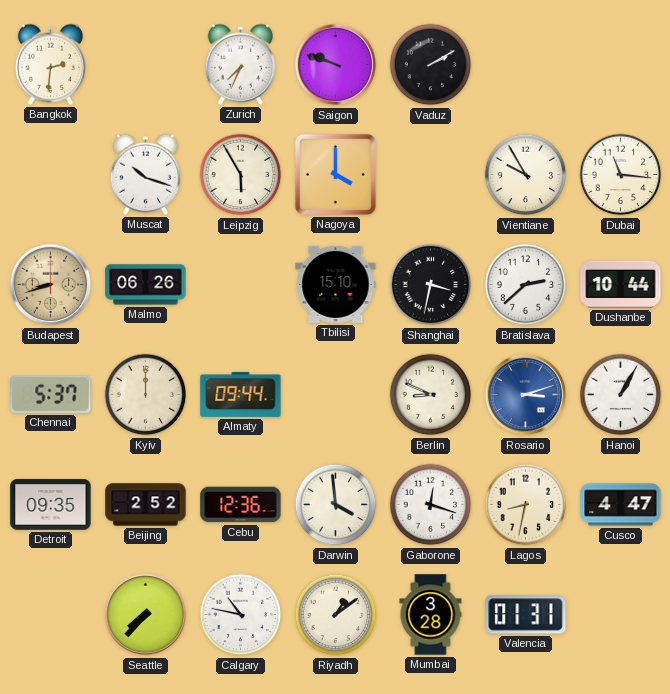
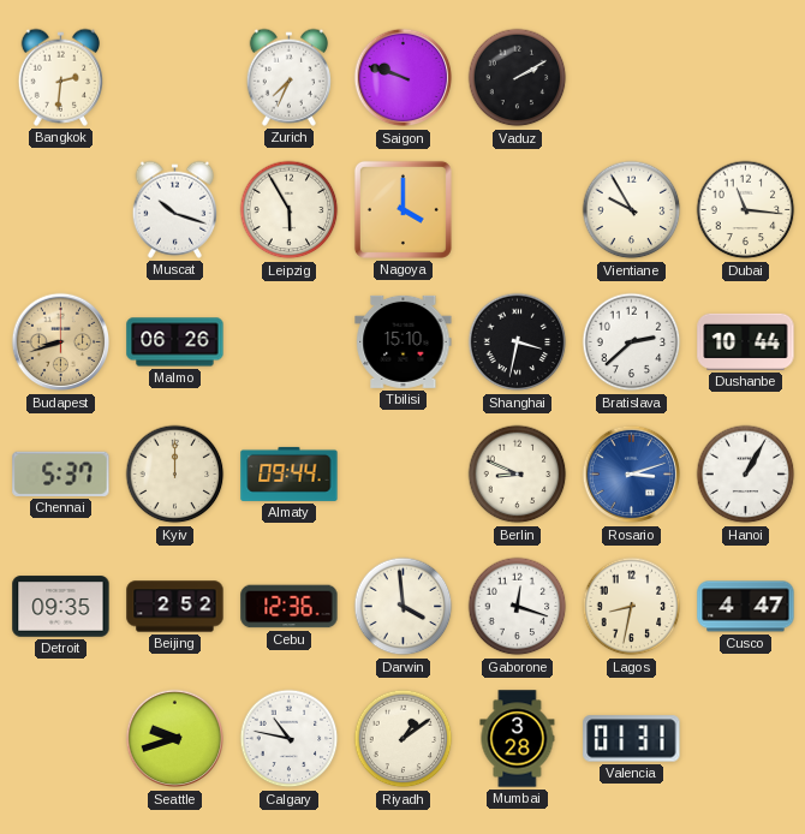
Seattle: 7:37 -> 9:42
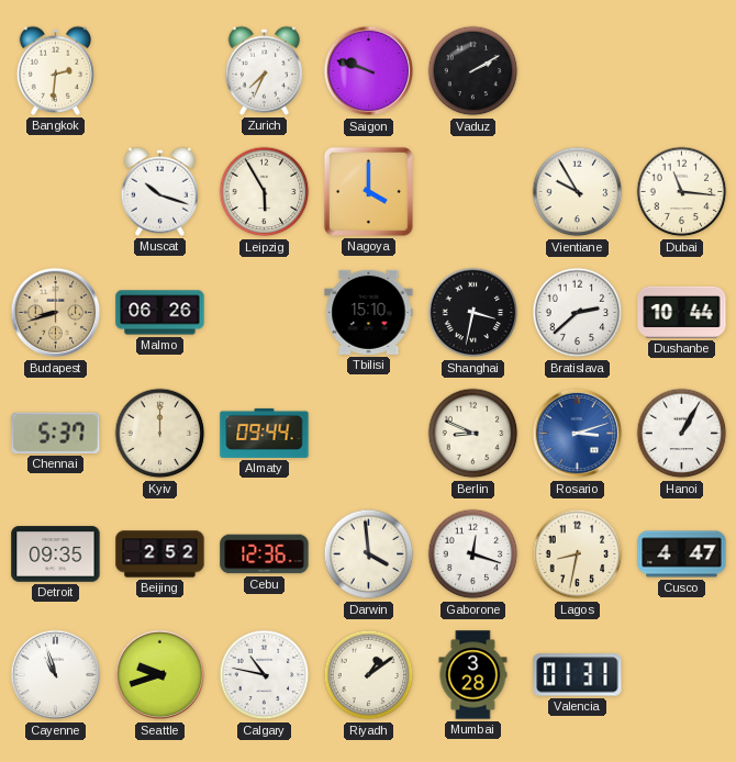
Cayenne: none -> 10:57
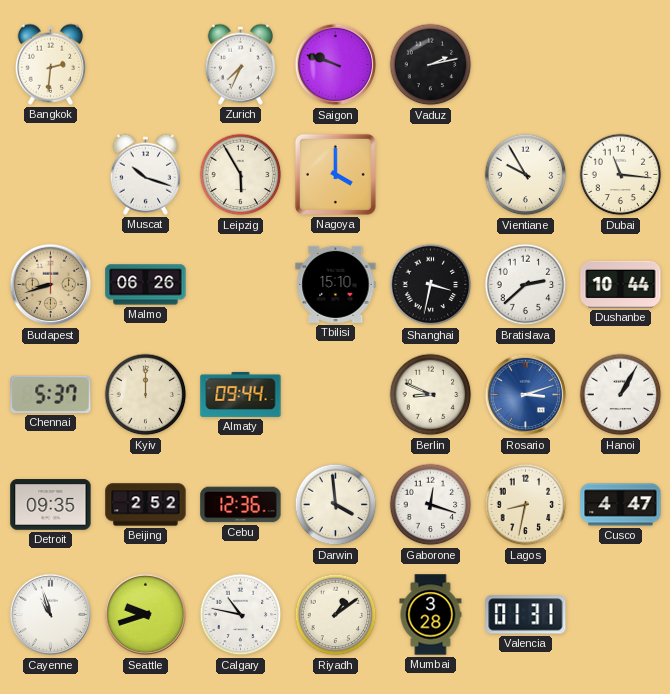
Vaduz: 2:10 -> 2:13
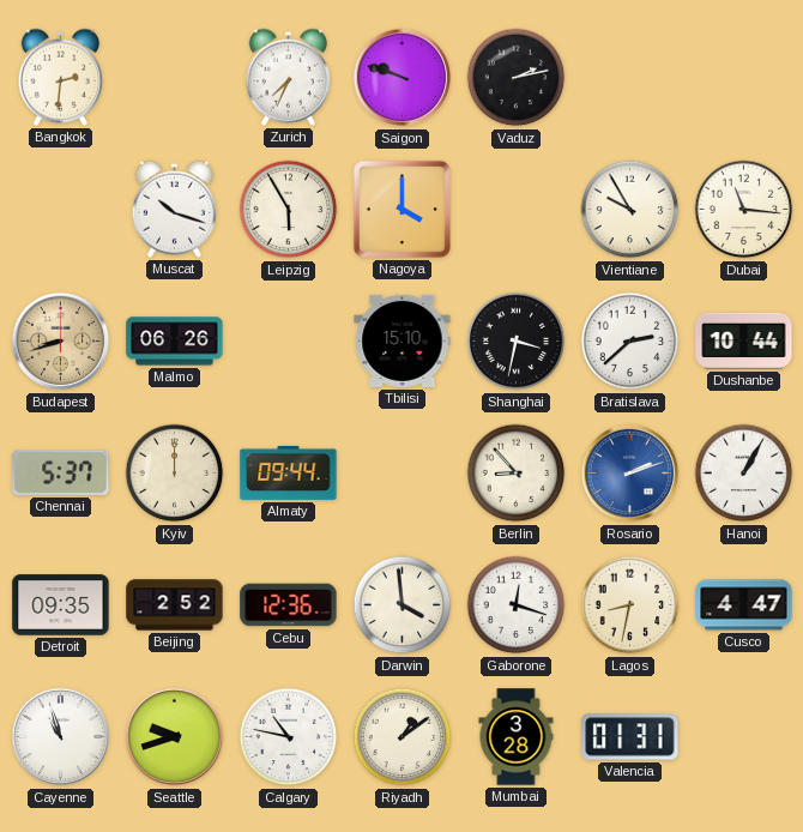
Berlin: 8:49 -> 8:53
Rosario: 3:12 -> 2:12
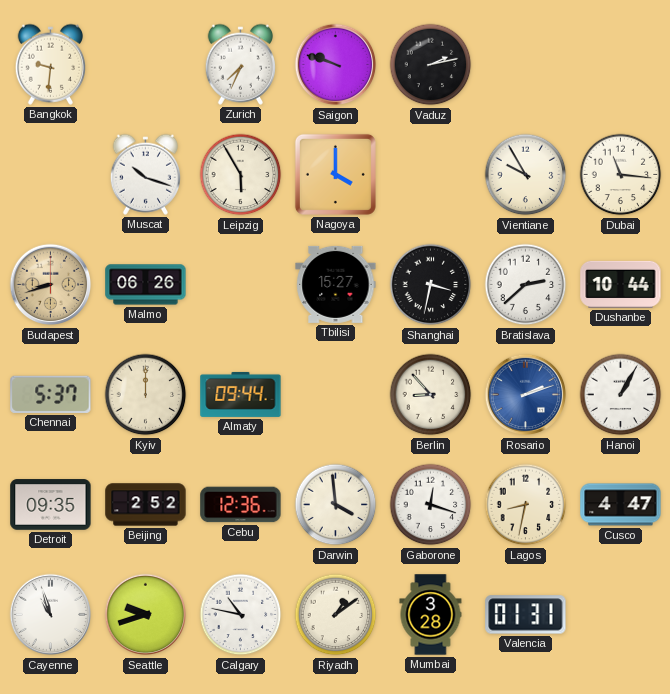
Bangkok: 2:31 -> 9:31
Tbilisi: 15:10 -> 15:27
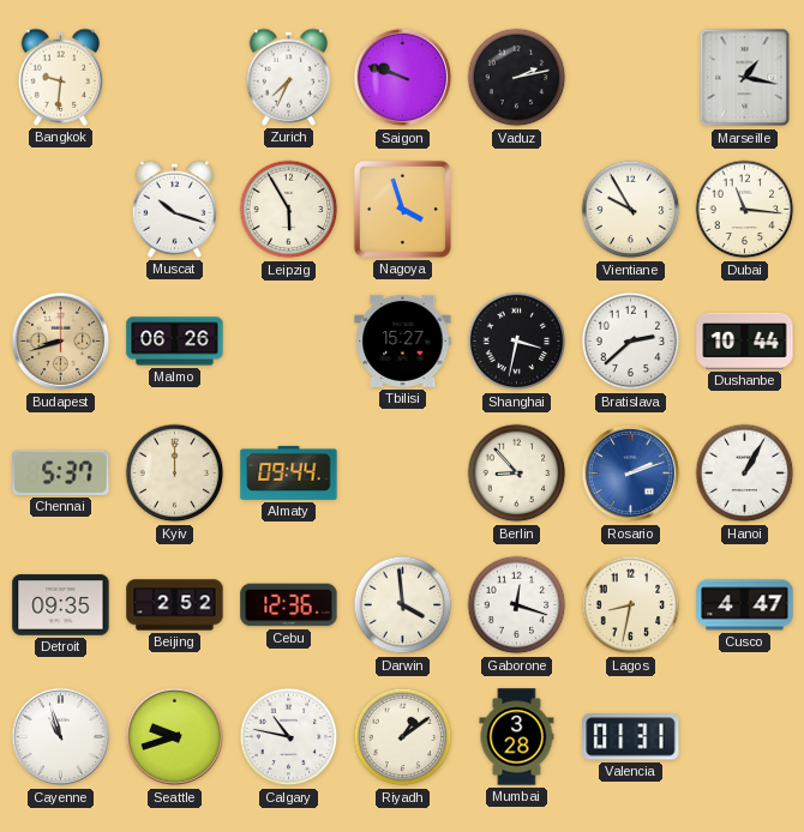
Marseille: none -> 1:17
Nagoya: 4:00 -> 3:57
